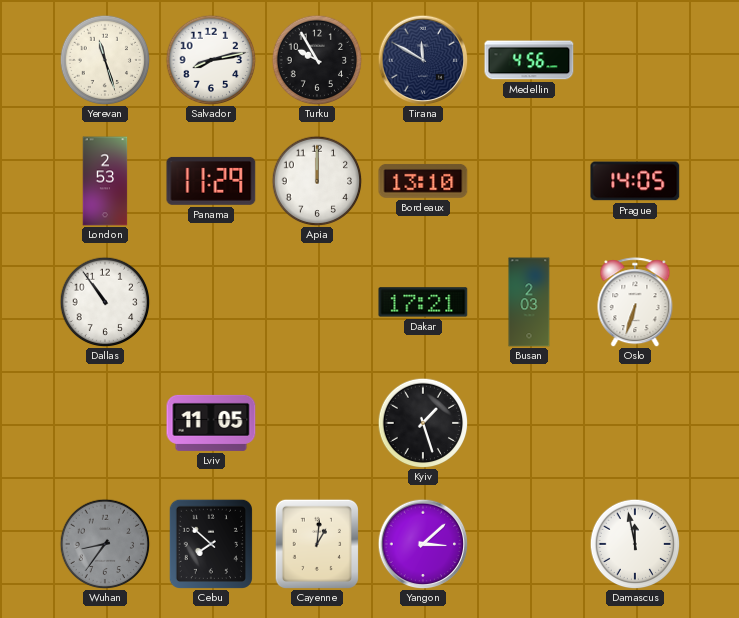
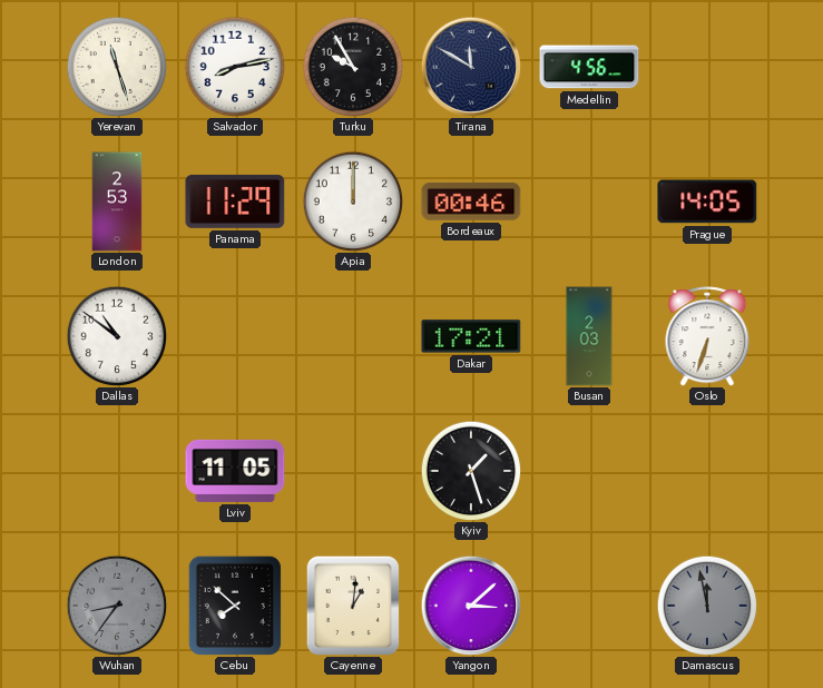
Bordeaux: 13:10 -> 00:46
Dallas: 10:54 -> 10:51
Damascus dial: white -> grey
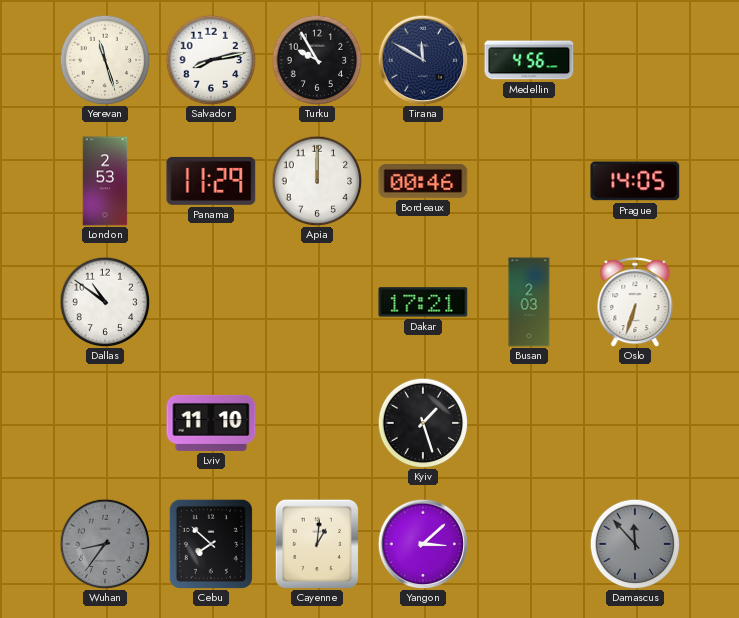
Lviv: 11:05 -> 11:10
Damascus: 11:58 -> 11:53
